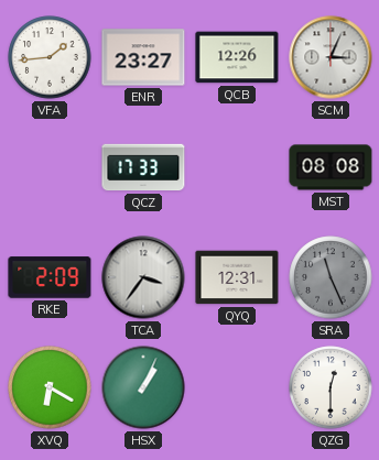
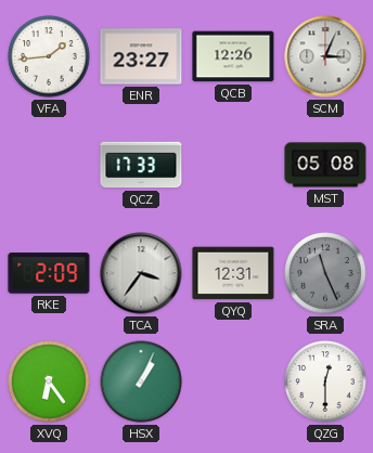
MST: 08:08 -> 05:08
XVQ: 6:20 -> 6:24
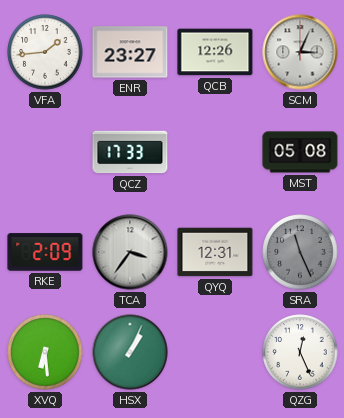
XVQ: 6:24 -> 6:29
QZG: 12:30 -> 12:26
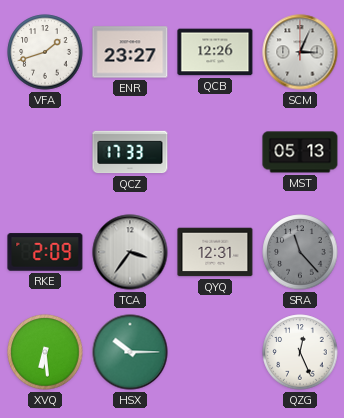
VFA: 1:44 -> 1:42
MST: 05:08 -> 05:13
SRA: 11:26 -> 11:23
HSX: 1:04 -> 10:15
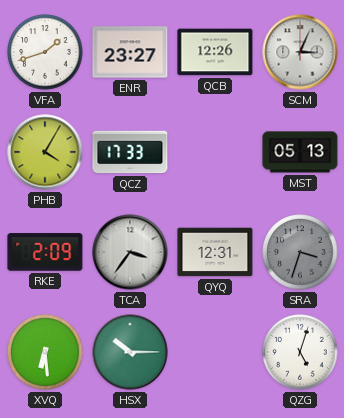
PHB: none -> 4:05
SRA: 11:23 -> 3:33
QZG: 12:26 -> 5:03
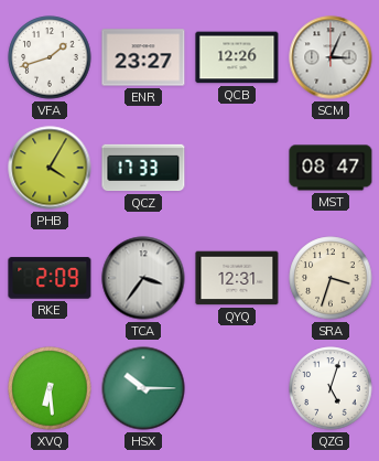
MST: 05:13 -> 08:47
SRA dial: grey -> cream
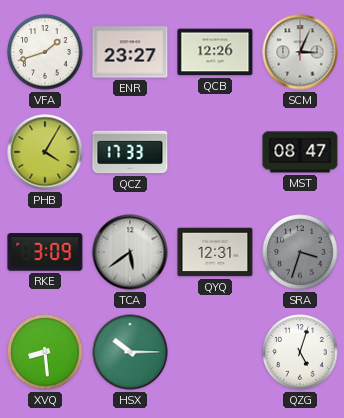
RKE: 2:09 -> 3:09
TCA: 3:36 -> 5:39
SRA dial: cream -> grey
XVQ: 6:29 -> 8:29
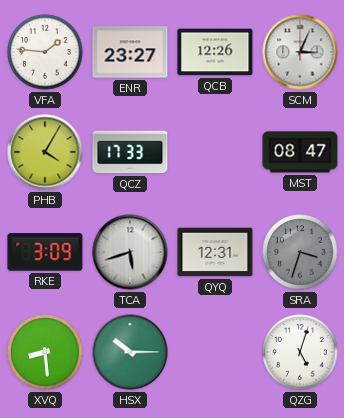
VFA: 1:42 -> 1:46
TCA: 5:39 -> 5:42
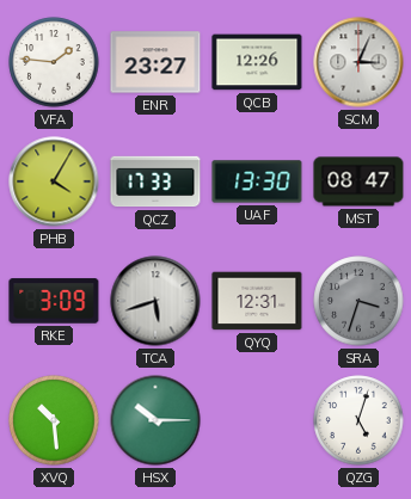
UAF: none -> 13:30
XVQ: 8:29 -> 10:29
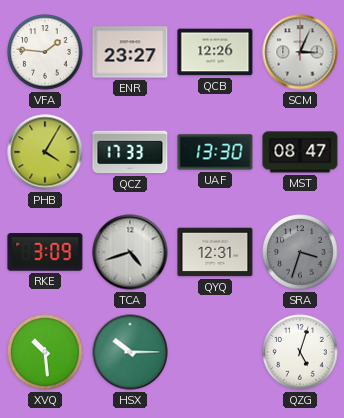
TCA: 5:42 -> 4:42
